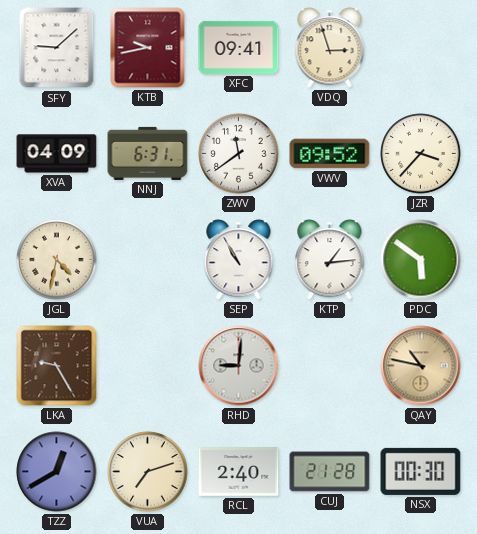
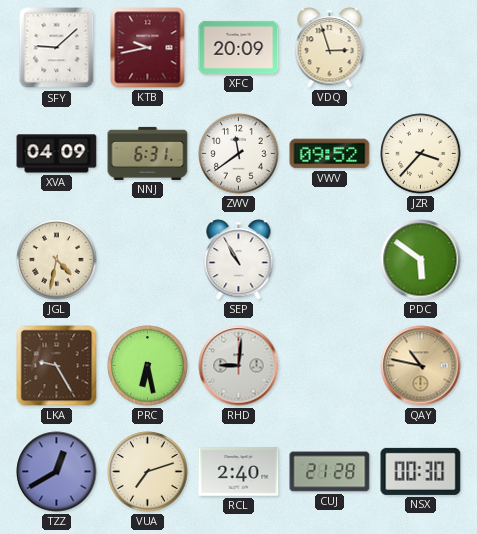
XFC: 09:41 -> 20:09
KTP: 1:14 -> none
PRC: none -> 6:28
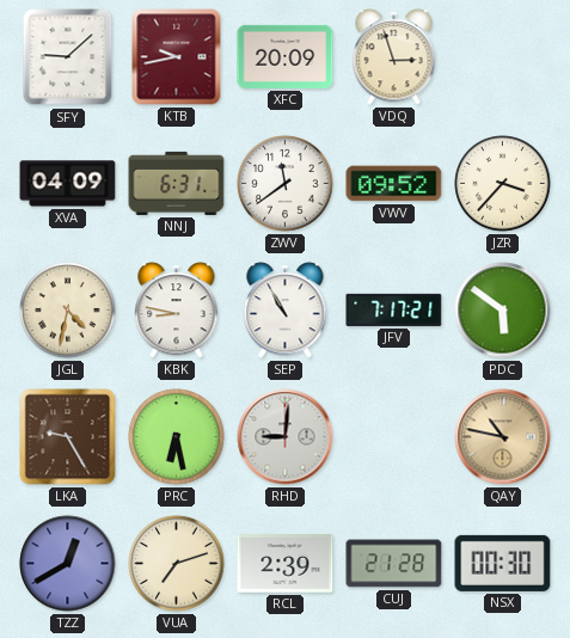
KBK: none -> 8:47
JFV: none -> 7:17
RCL: 2:40 -> 2:39
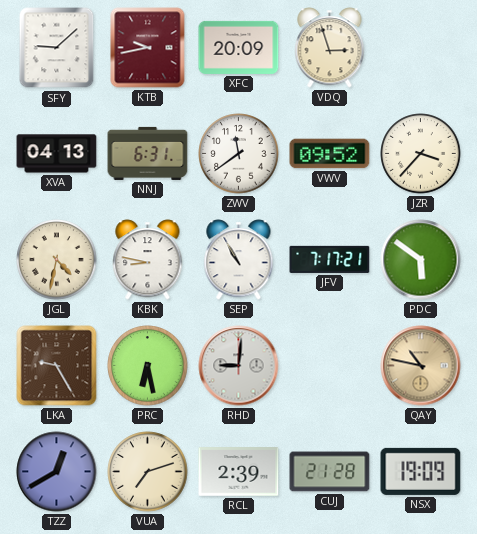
XVA: 04:09 -> 04:13
NSX: 00:30 -> 19:09
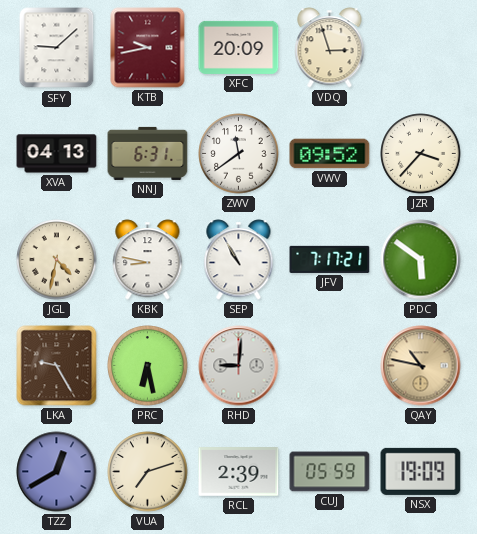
CUJ: 21:28 -> 05:59
